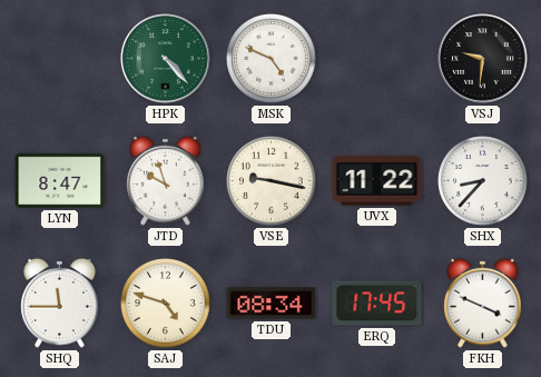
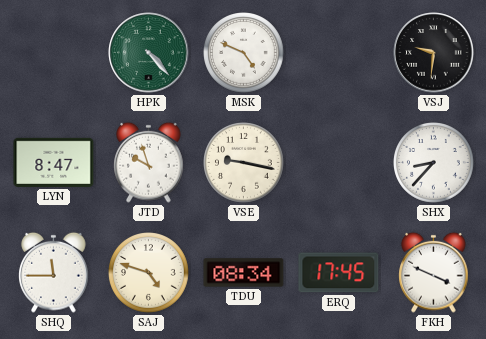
UVX: 11:22 -> none
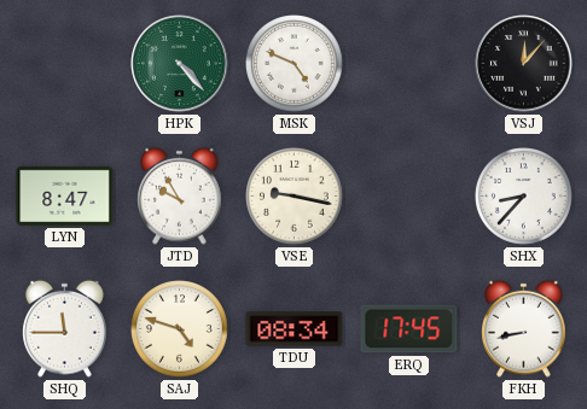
VSJ: 9:31 -> 12:07
JTD: 9:57 -> 9:55
FKH: 3:49 -> 8:43
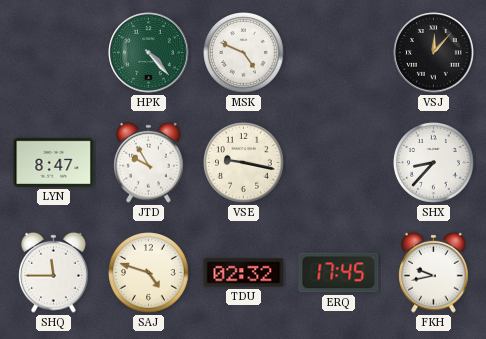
TDU: 08:34 -> 02:32
FKH: 8:43 -> 9:43
